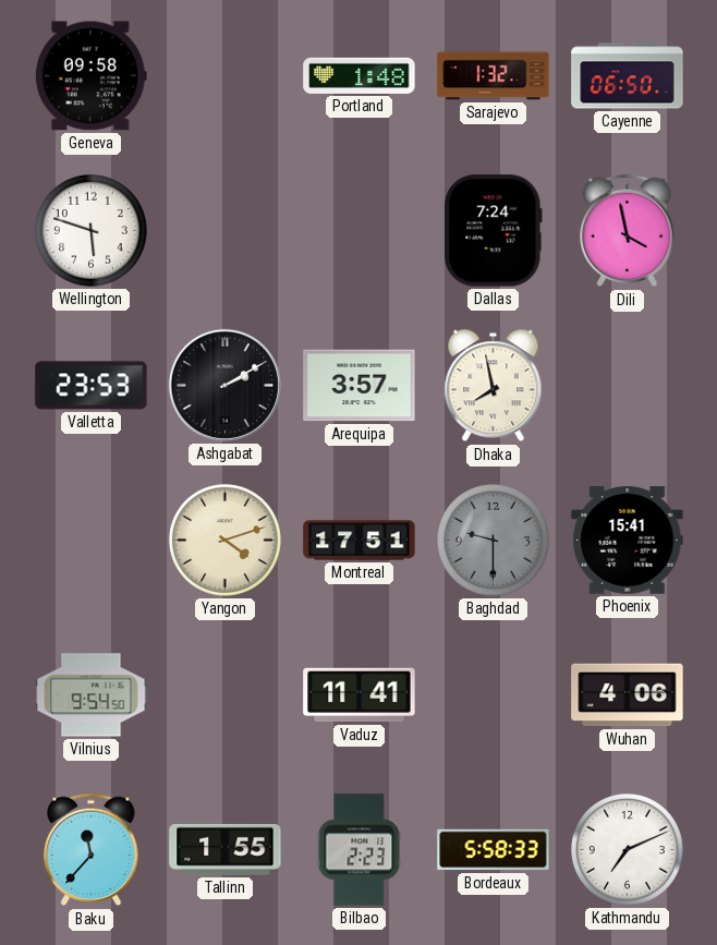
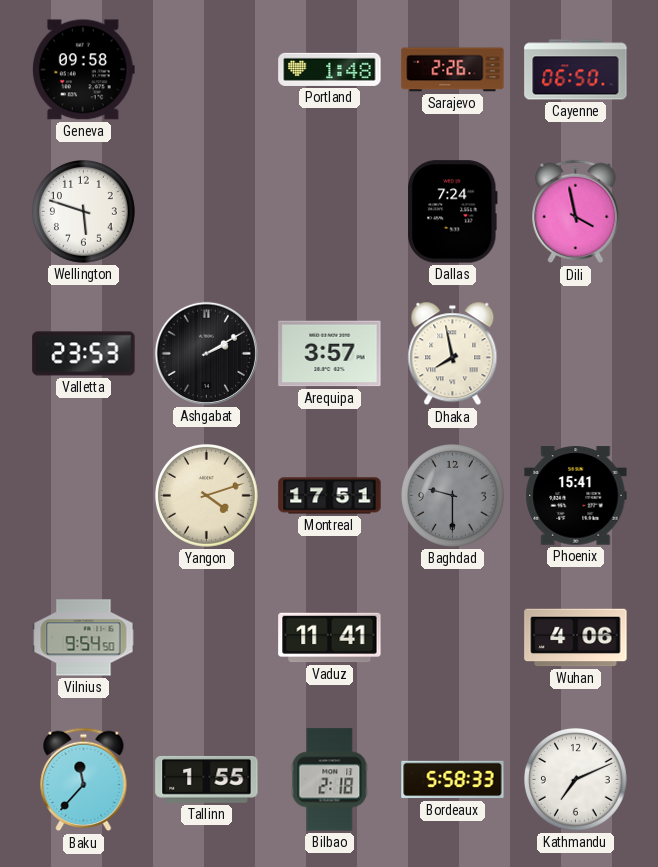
Sarajevo: 1:32 -> 2:26
Bilbao: 2:23 -> 2:18
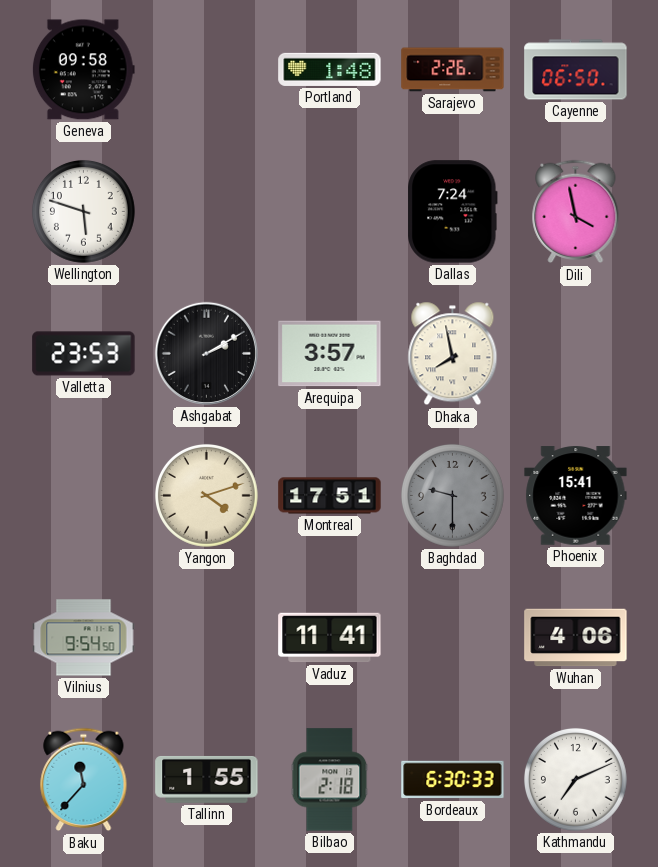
Bordeaux: 5:58 -> 6:30
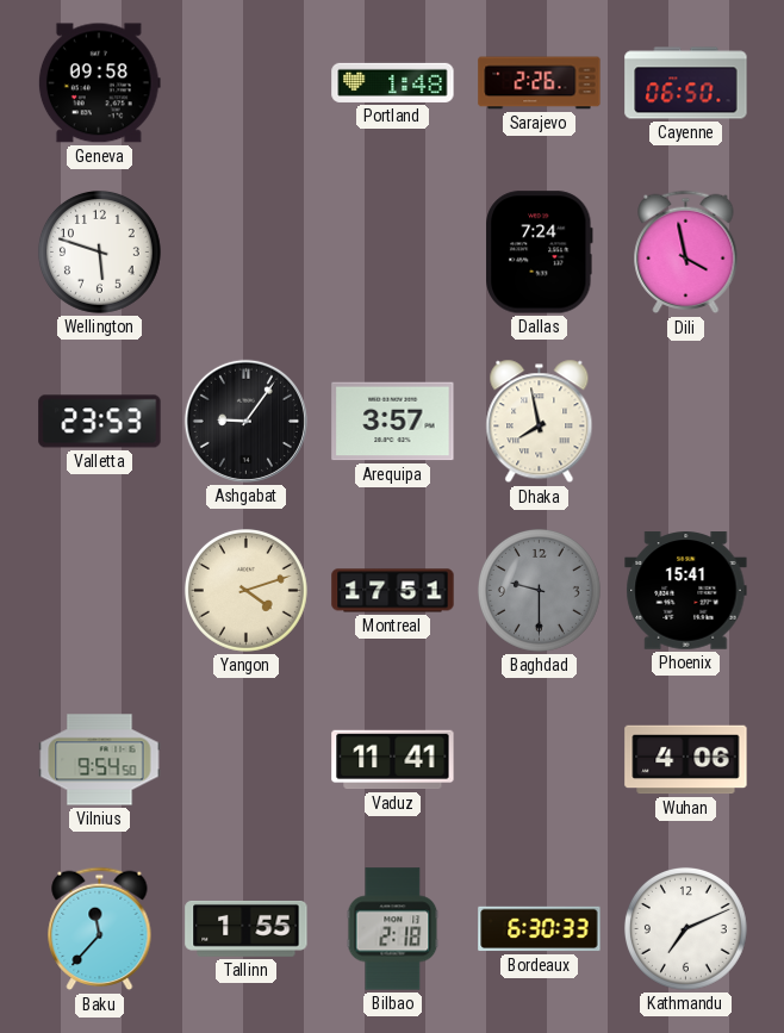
Ashgabat: 2:10 -> 9:06
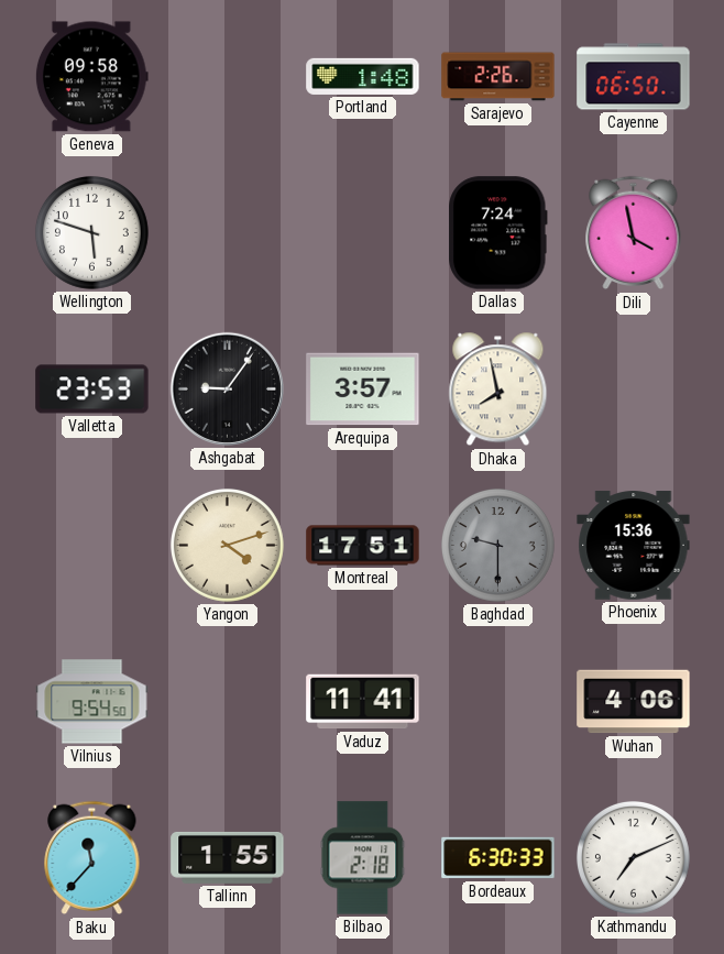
Phoenix: 15:41 -> 15:36
